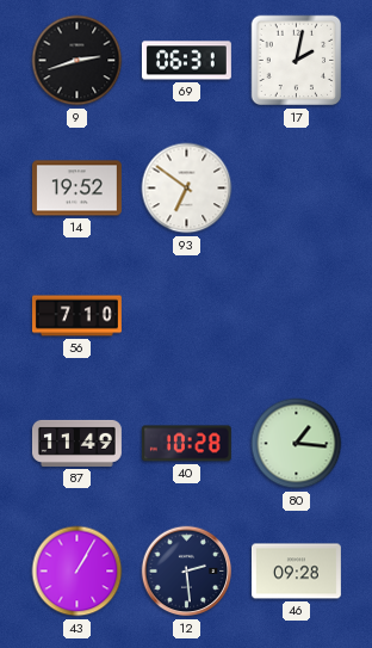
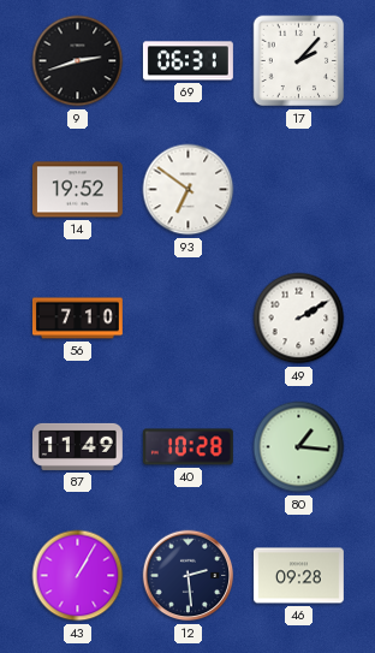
17: 2:02 -> 2:07
49: none -> 2:10
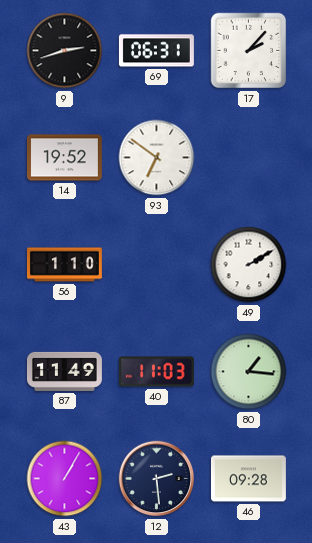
56: 7:10 -> 1:10
40: 10:28 -> 11:03
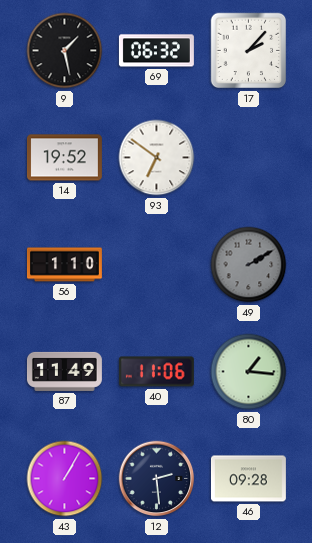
9: 2:42 -> 1:28
69: 06:31 -> 06:32
49 dial: white -> grey
40: 11:03 -> 11:06
